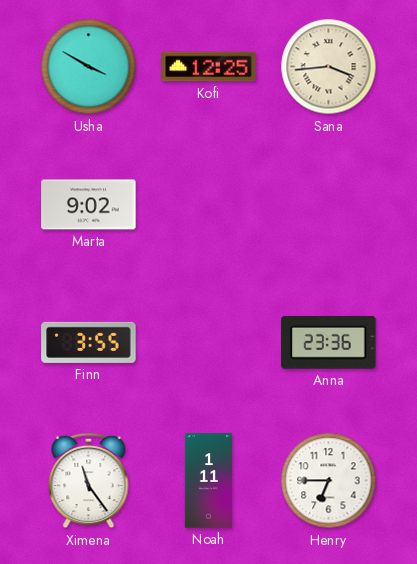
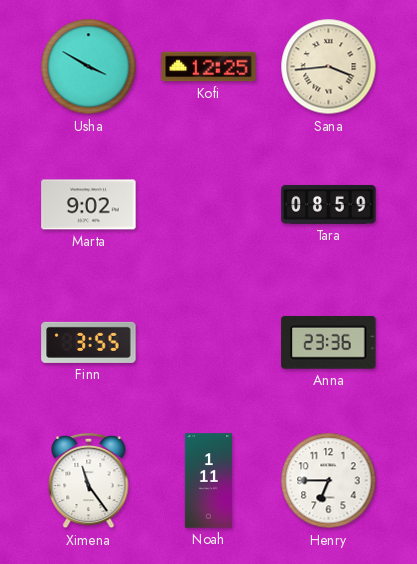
Tara: none -> 08:59
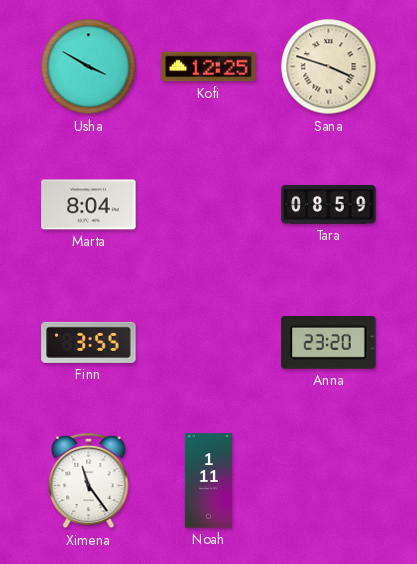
Sana: 3:44 -> 3:48
Marta: 9:02 -> 8:04
Anna: 23:36 -> 23:20
Henry: 6:45 -> none
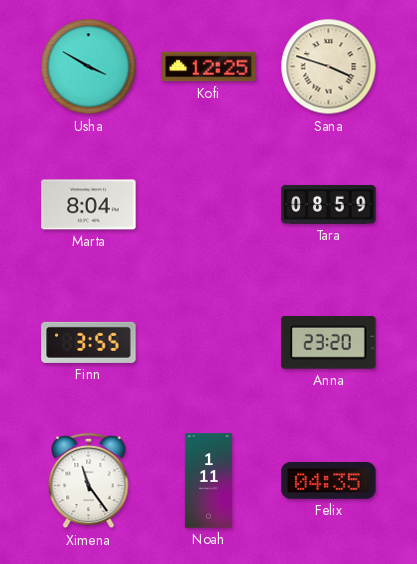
Felix: none -> 04:35
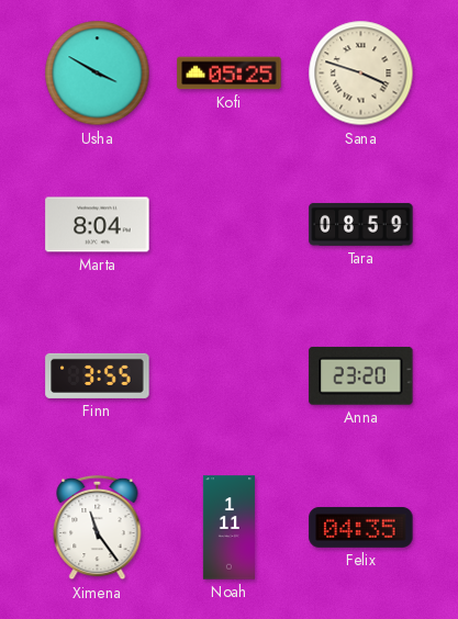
Kofi: 12:25 -> 05:25
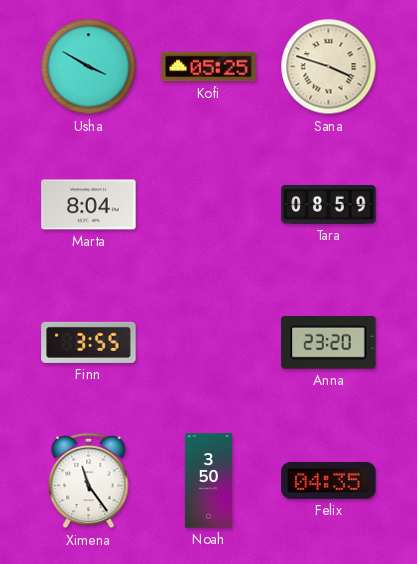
Noah: 1:11 -> 3:50
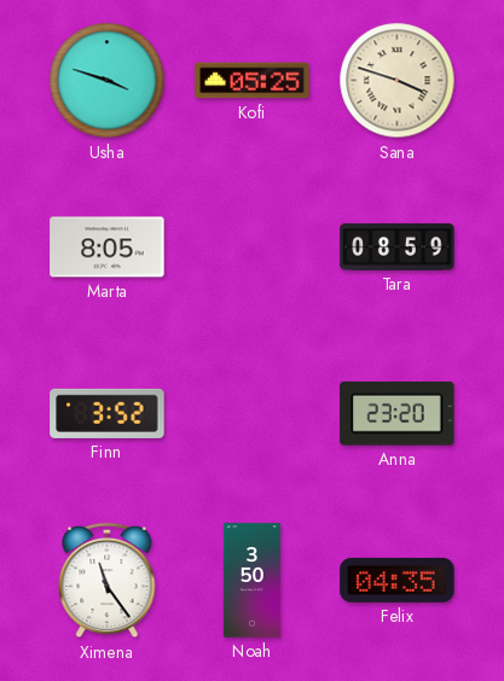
Usha: 3:50 -> 3:48
Marta: 8:04 -> 8:05
Finn: 3:55 -> 3:52
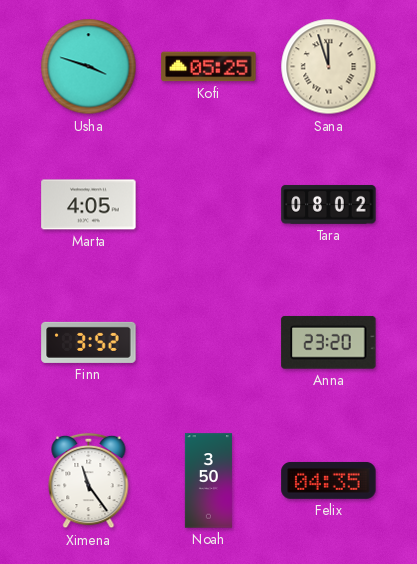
Sana: 3:48 -> 11:57
Marta: 8:05 -> 4:05
Tara: 08:59 -> 08:02
